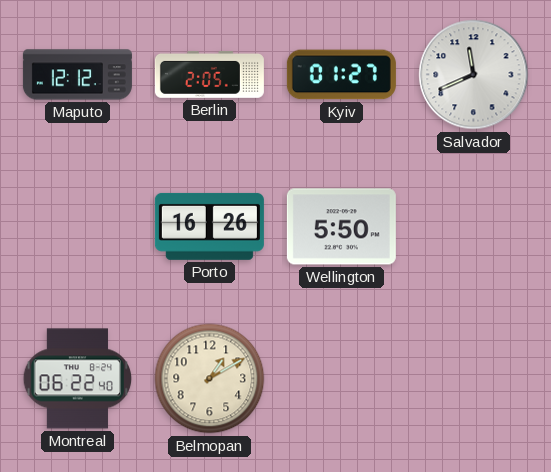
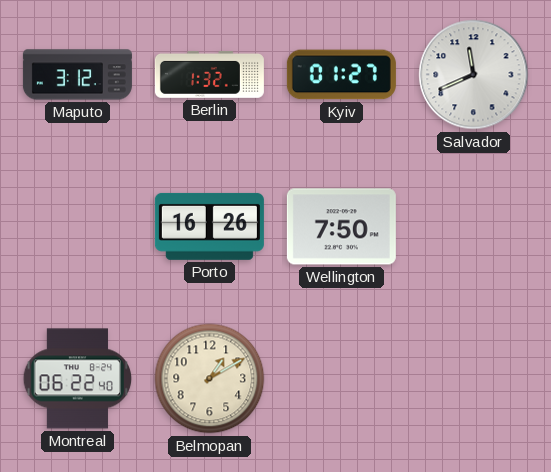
Maputo: 12:12 -> 3:12
Berlin: 2:05 -> 1:32
Wellington: 5:50 -> 7:50
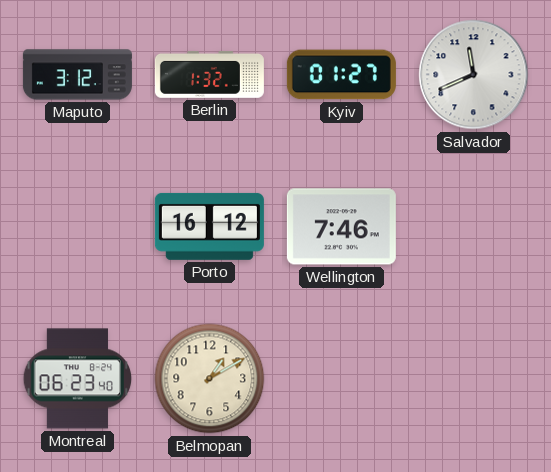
Porto: 16:26 -> 16:12
Wellington: 7:50 -> 7:46
Montreal: 06:22 -> 06:23
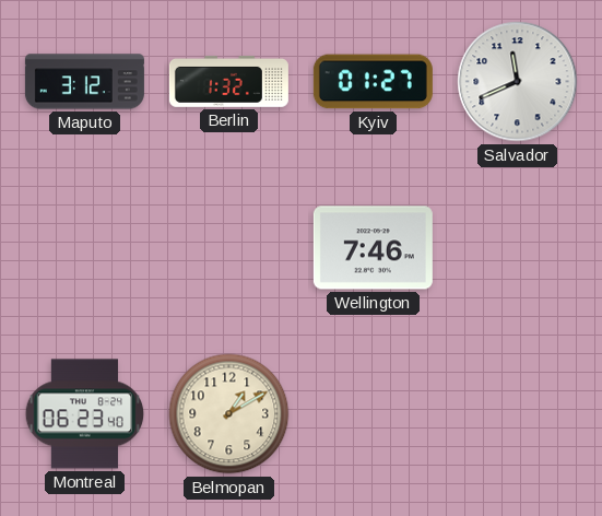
Porto: 16:12 -> none
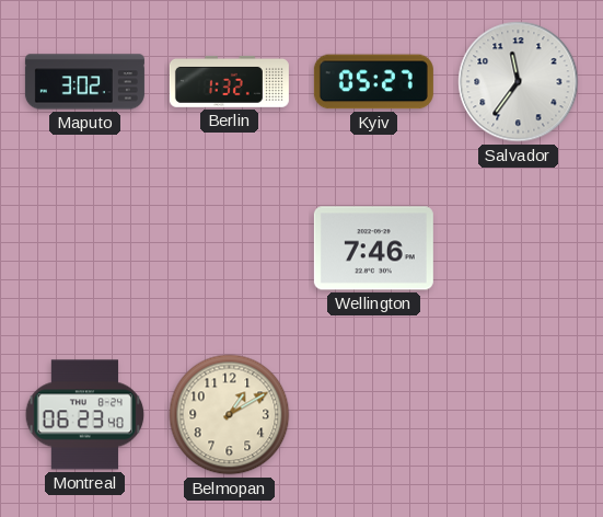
Maputo: 3:12 -> 3:02
Kyiv: 01:27 -> 05:27
Salvador: 11:41 -> 11:36
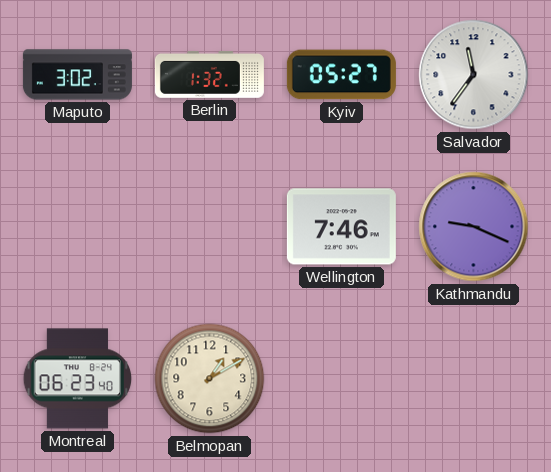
Kathmandu: none -> 9:19
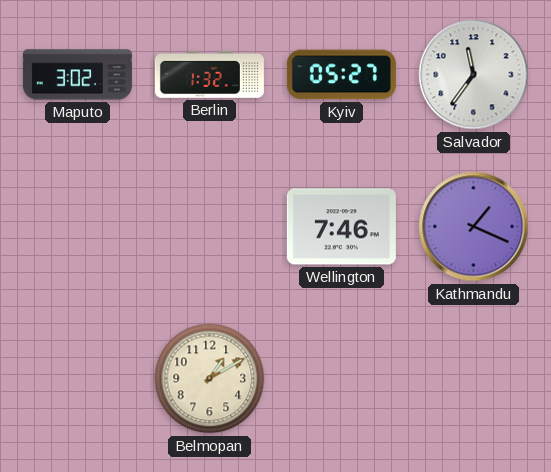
Kathmandu: 9:19 -> 1:19
Montreal: 06:23 -> none
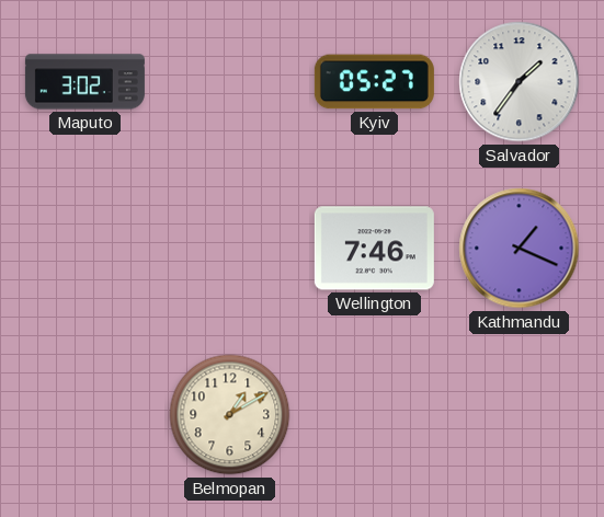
Berlin: 1:32 -> none
Salvador: 11:36 -> 1:36
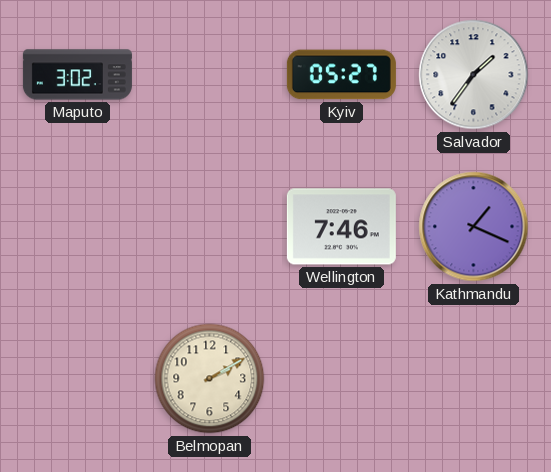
Belmopan: 1:10 -> 2:10
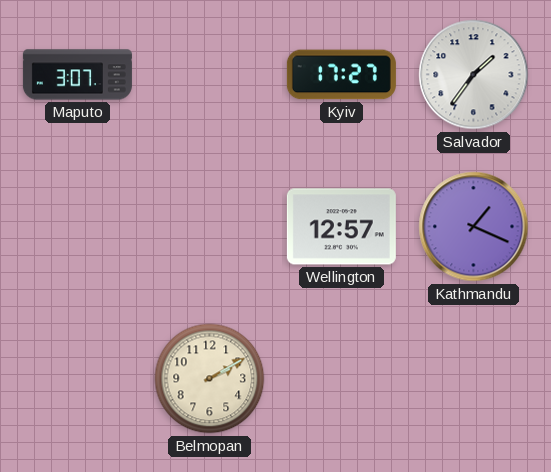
Maputo: 3:02 -> 3:07
Kyiv: 05:27 -> 17:27
Wellington: 7:46 -> 12:57
